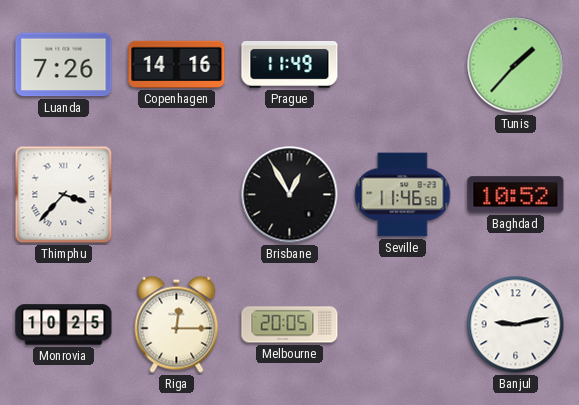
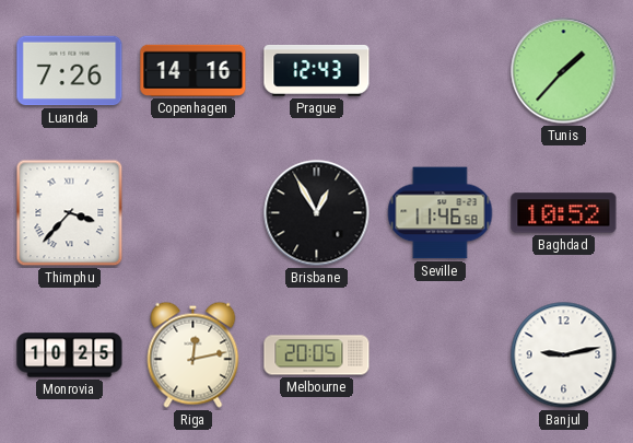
Prague: 11:49 -> 12:43
Riga: 12:15 -> 12:13
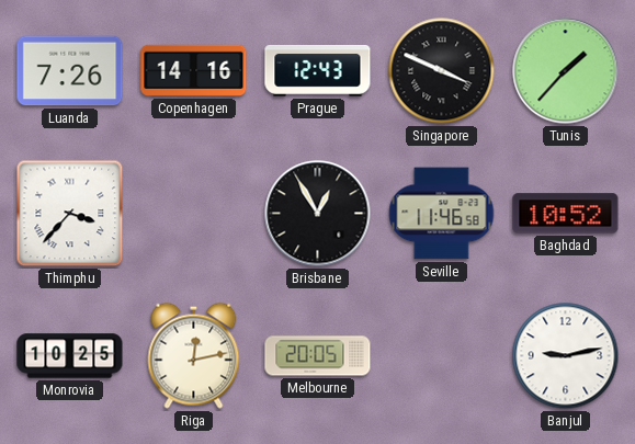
Singapore: none -> 3:49
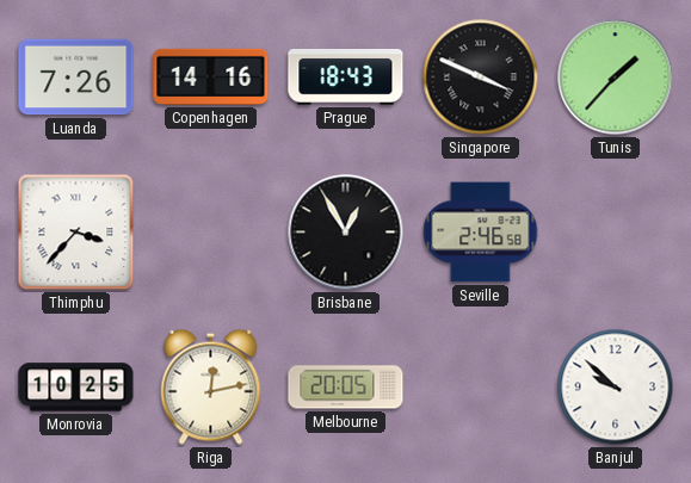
Prague: 12:43 -> 18:43
Seville: 11:46 -> 2:46
Baghdad: 10:52 -> none
Banjul: 9:13 -> 9:52
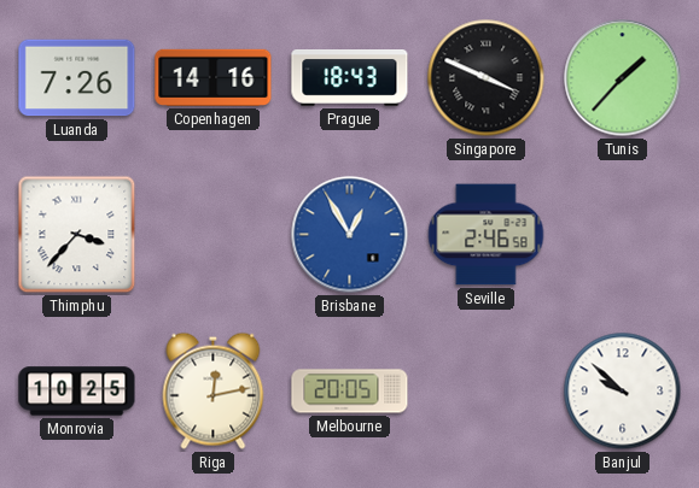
Brisbane dial: black -> blue
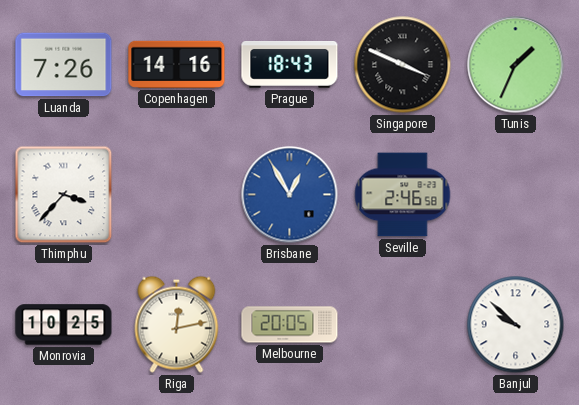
Tunis: 1:37 -> 1:34
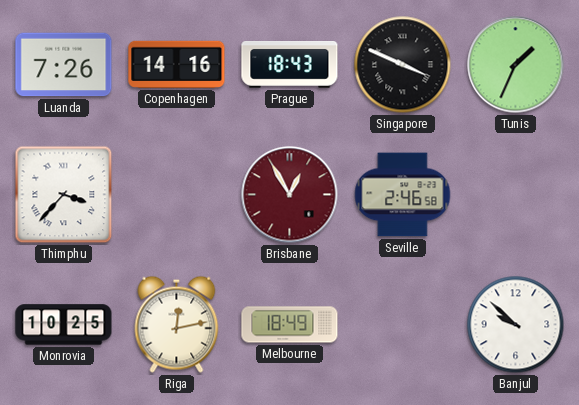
Brisbane dial: blue -> burgundy
Melbourne: 20:05 -> 18:49
